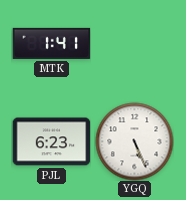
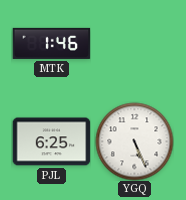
MTK: 1:41 -> 1:46
PJL: 6:23 -> 6:25
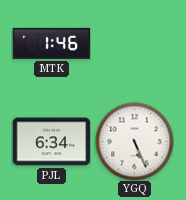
PJL: 6:25 -> 6:34
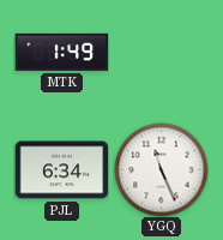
MTK: 1:46 -> 1:49
YGQ: 5:26 -> 11:26
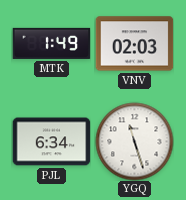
VNV: none -> 02:03
YGQ: 11:26 -> 11:27
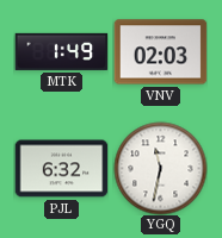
PJL: 6:34 -> 6:32
YGQ: 11:27 -> 11:32
